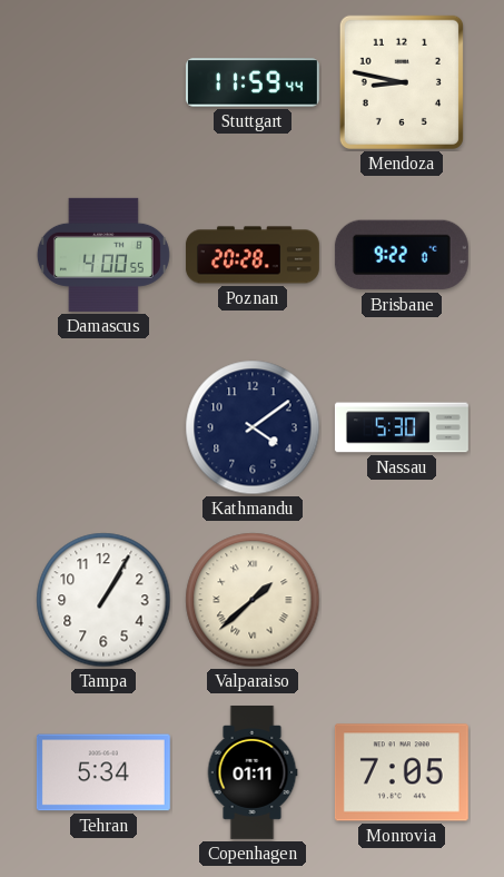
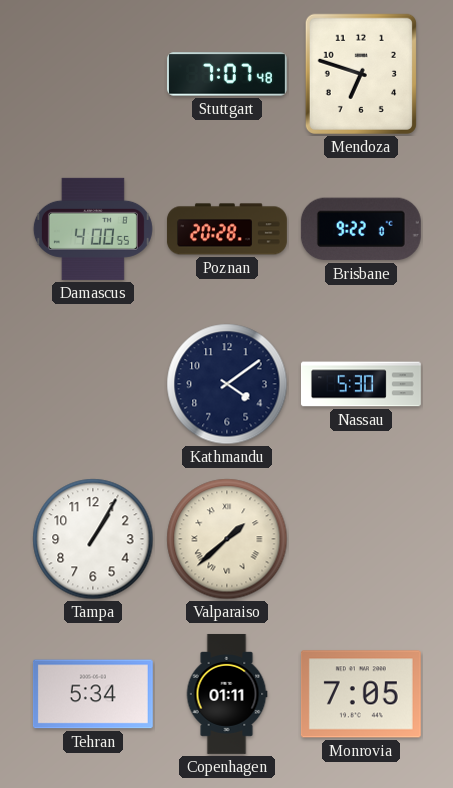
Stuttgart: 11:59 -> 7:07
Mendoza: 8:47 -> 6:48
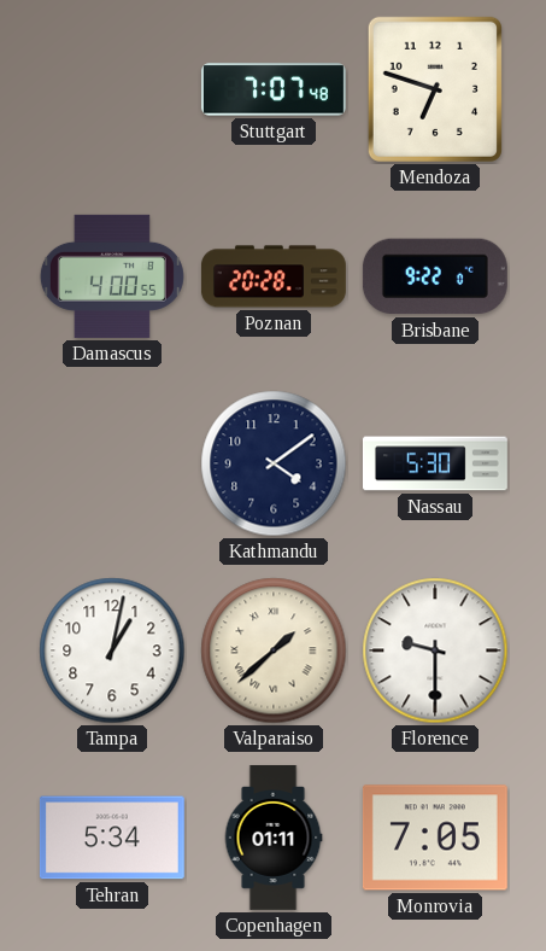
Tampa: 1:05 -> 1:02
Florence: none -> 9:30
